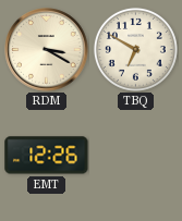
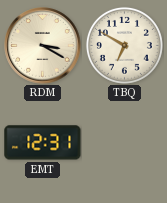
EMT: 12:26 -> 12:31
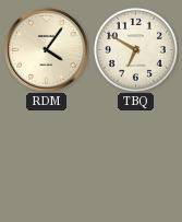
RDM: 3:20 -> 4:06
EMT: 12:31 -> none
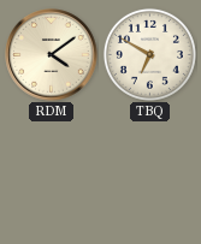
RDM: 4:06 -> 4:09
